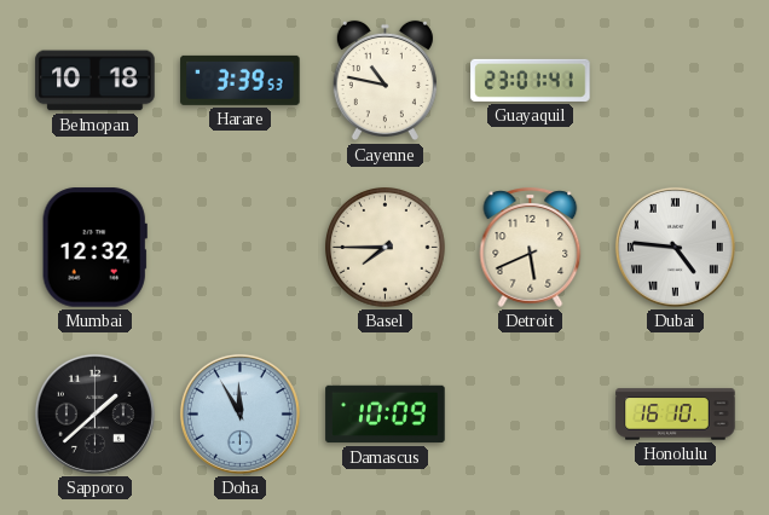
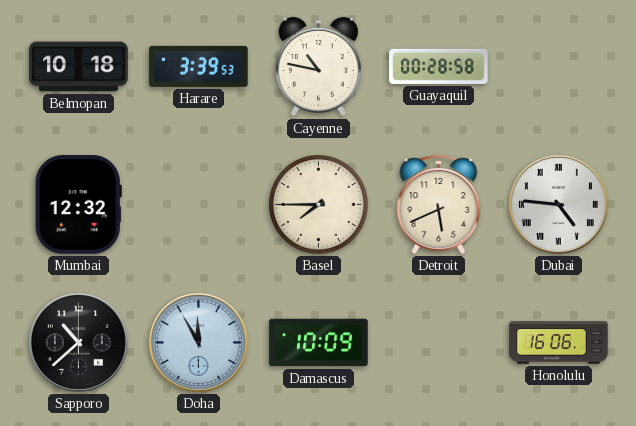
Guayaquil: 23:01 -> 00:28
Sapporo: 1:38 -> 10:38
Honolulu: 16:10 -> 16:06
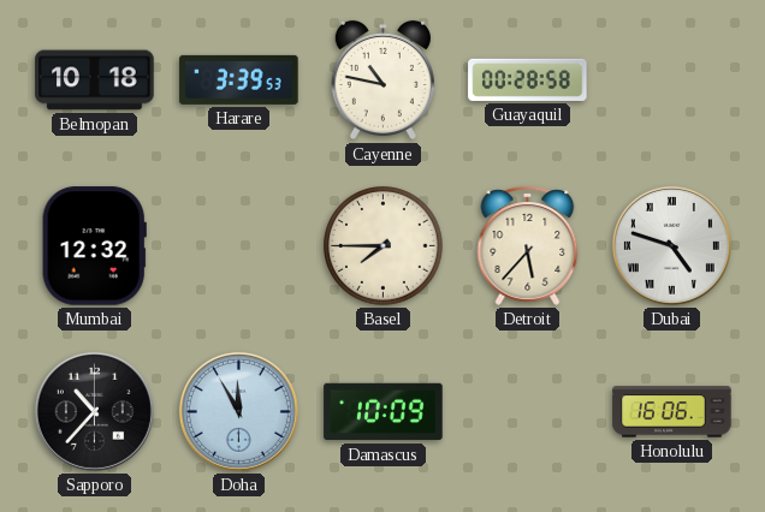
Detroit: 5:41 -> 5:37
Dubai: 4:46 -> 4:48
Sapporo: 10:38 -> 10:37
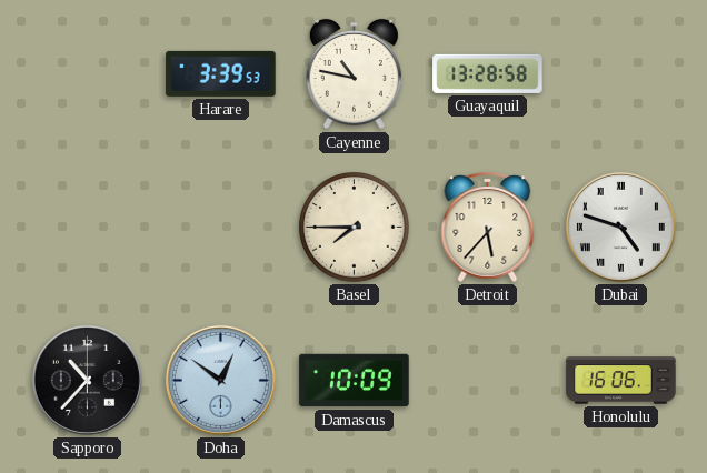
Belmopan: 10:18 -> none
Guayaquil: 00:28 -> 13:28
Mumbai: 12:32 -> none
Doha: 11:55 -> 12:51
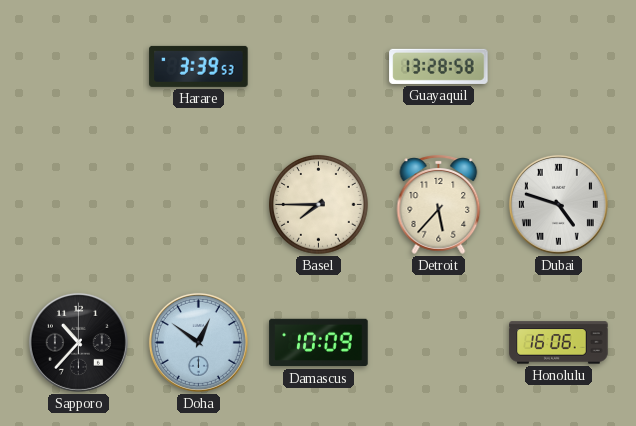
Cayenne: 10:47 -> none
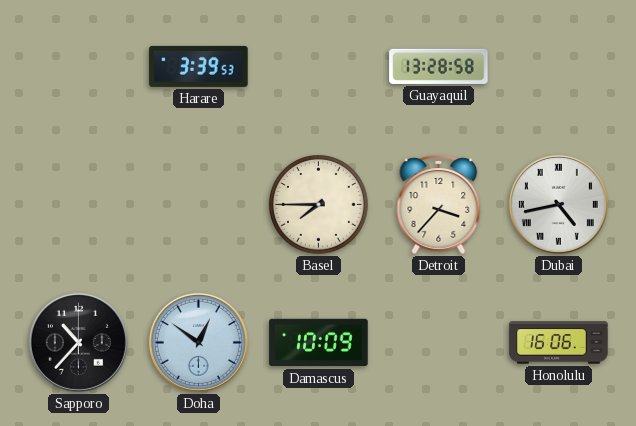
Detroit: 5:37 -> 3:37
Dubai: 4:48 -> 4:43
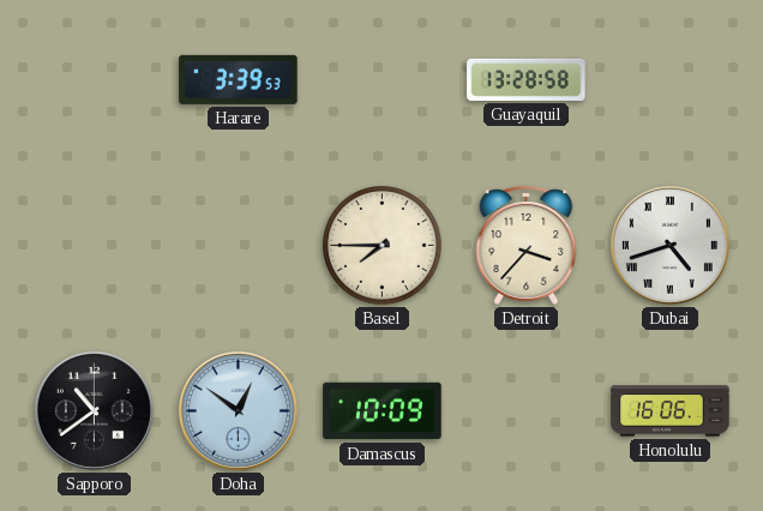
Dubai: 4:43 -> 4:42
Sapporo: 10:37 -> 10:39
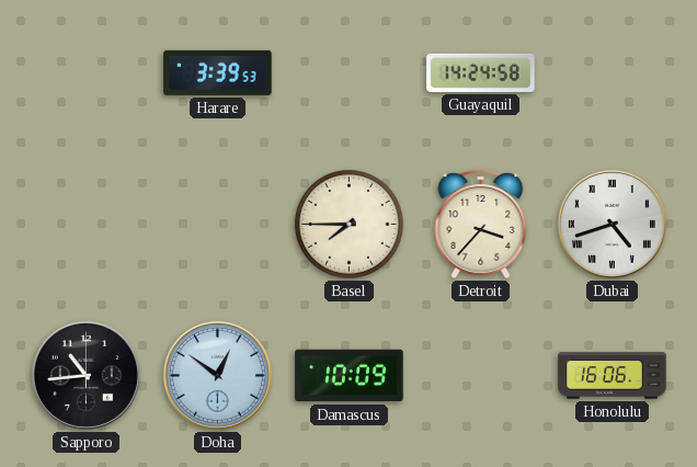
Guayaquil: 13:28 -> 14:24
Sapporo: 10:39 -> 10:44
